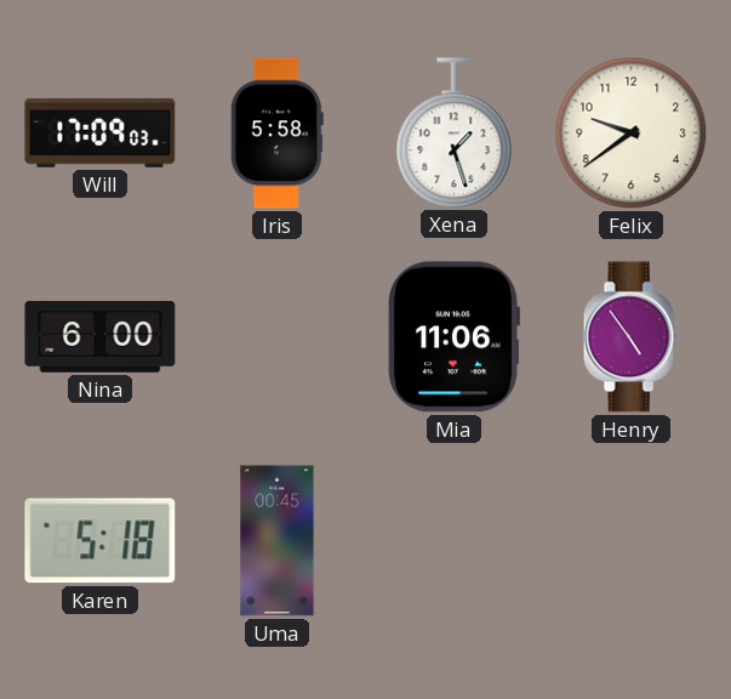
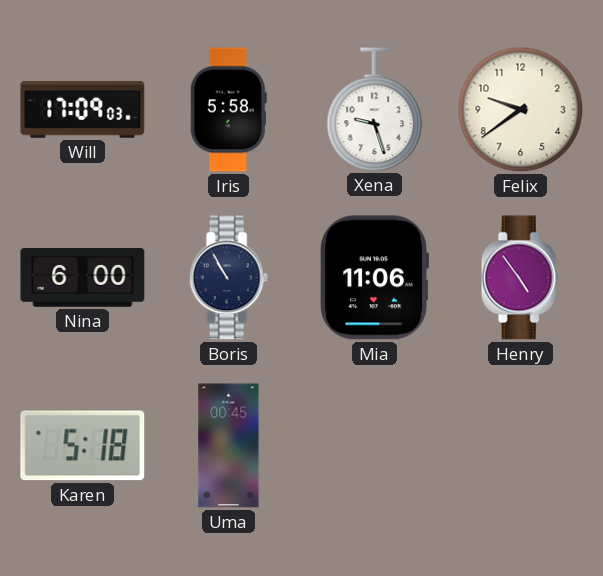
Xena: 1:27 -> 9:27
Boris: none -> 10:55
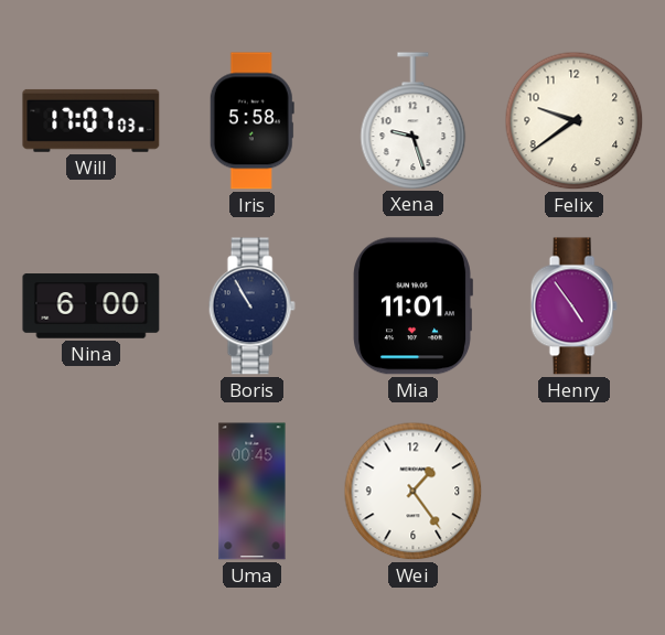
Will: 17:09 -> 17:07
Mia: 11:06 -> 11:01
Karen: 5:18 -> none
Wei: none -> 1:24
